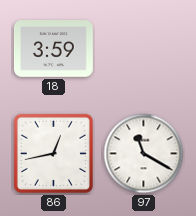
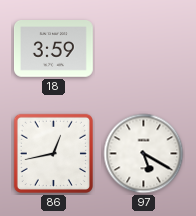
97: 11:20 -> 5:20
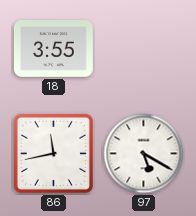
18: 3:59 -> 3:55
86: 12:43 -> 11:43
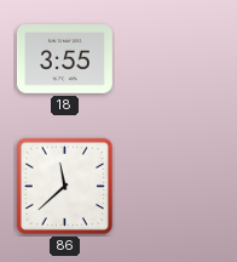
86: 11:43 -> 11:38
97: 5:20 -> none
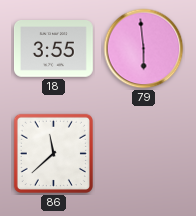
79: none -> 5:59
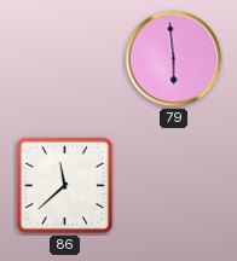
18: 3:55 -> none
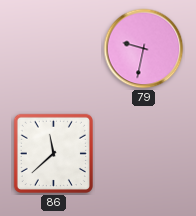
79: 5:59 -> 9:32
